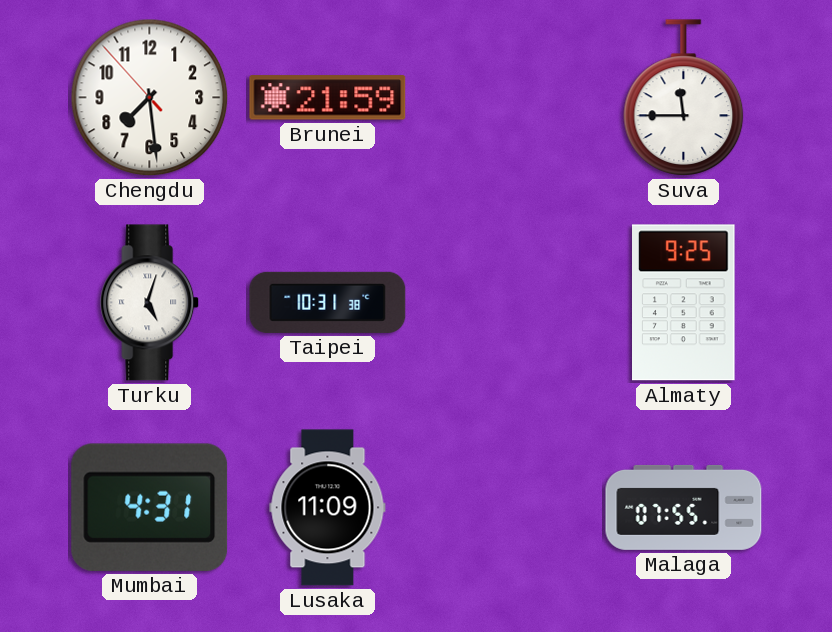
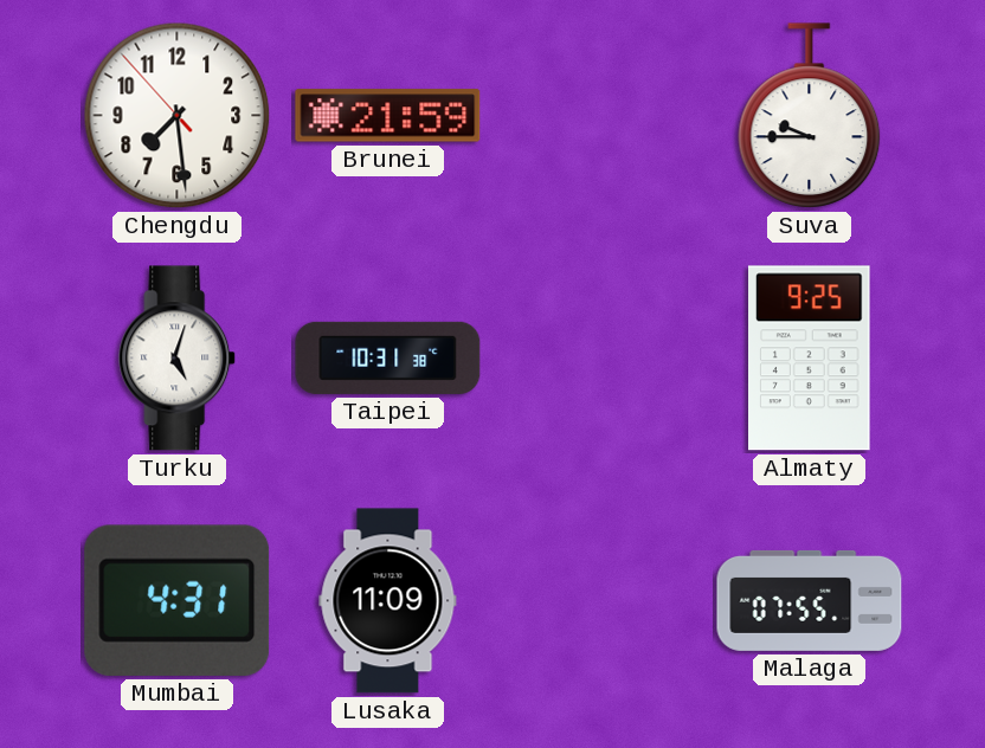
Suva: 11:45 -> 9:45
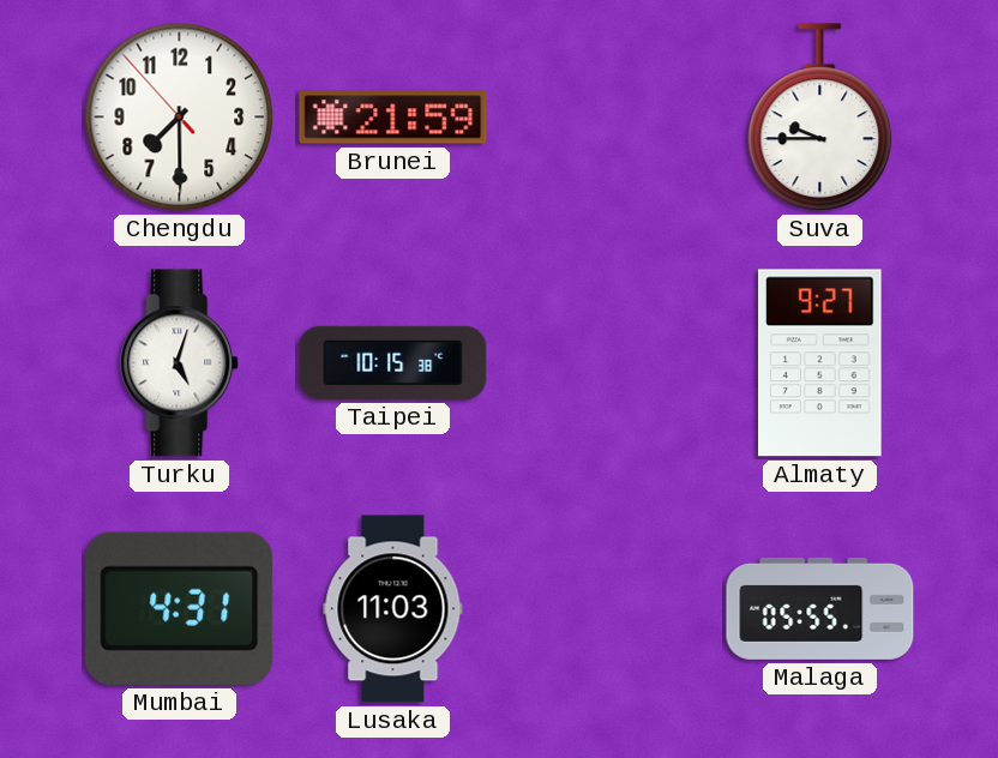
Chengdu: 7:28 -> 7:29
Taipei: 10:31 -> 10:15
Almaty: 9:25 -> 9:27
Lusaka: 11:09 -> 11:03
Malaga: 07:55 -> 05:55
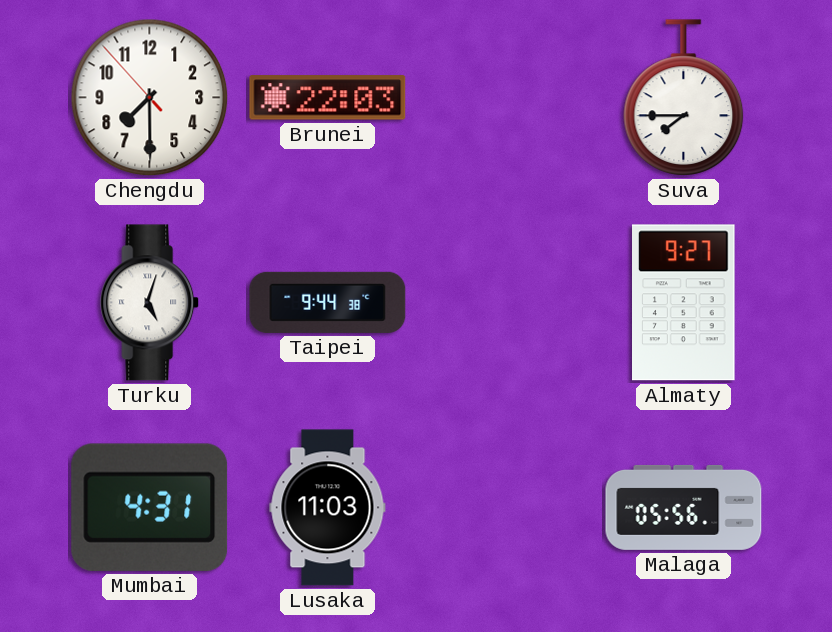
Brunei: 21:59 -> 22:03
Suva: 9:45 -> 7:45
Taipei: 10:15 -> 9:44
Malaga: 05:55 -> 05:56
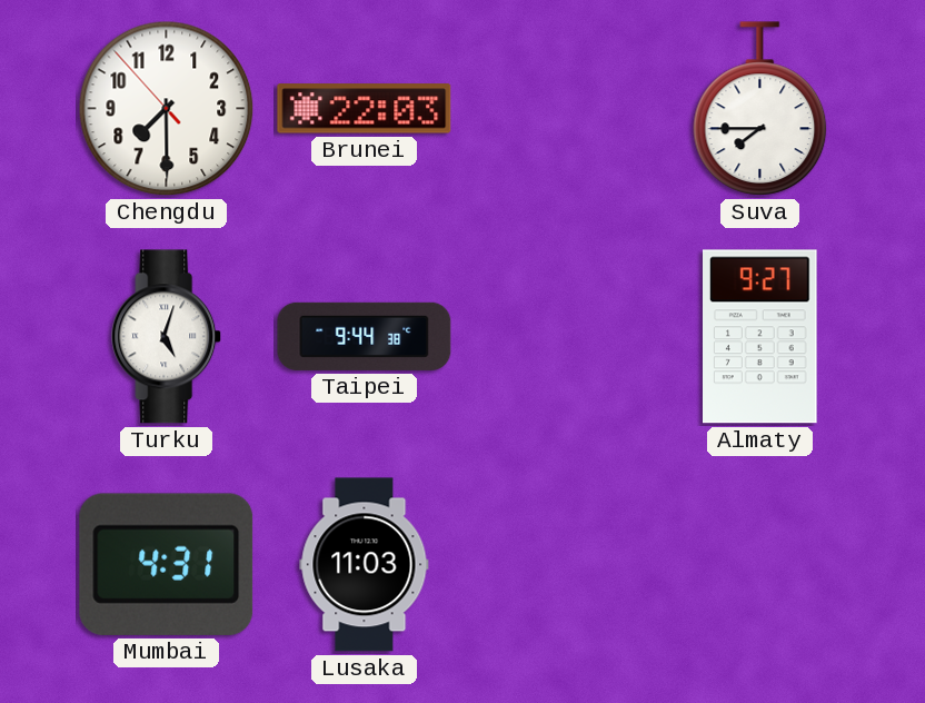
Malaga: 05:56 -> none
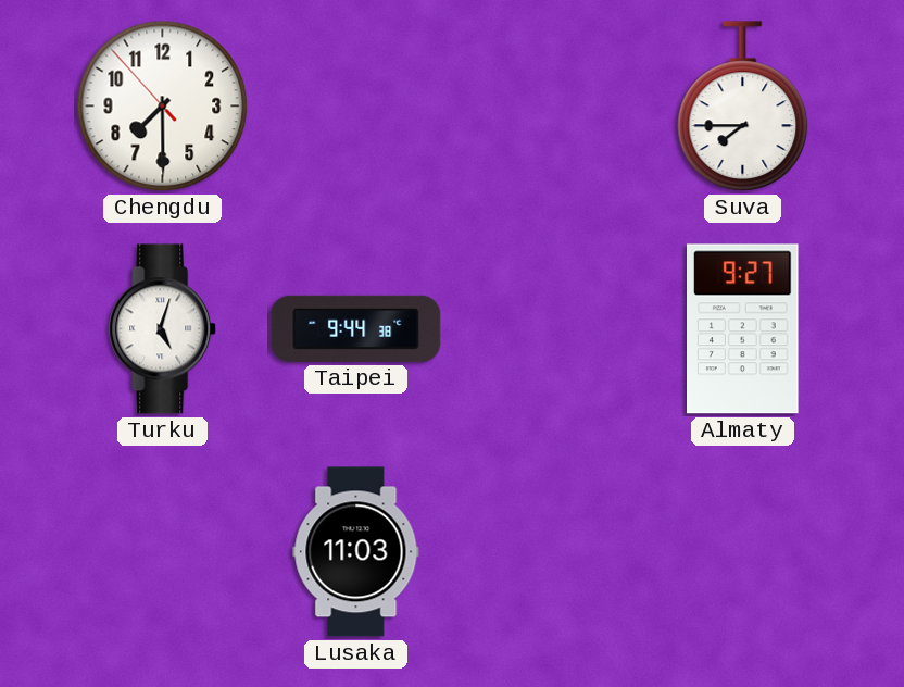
Brunei: 22:03 -> none
Mumbai: 4:31 -> none
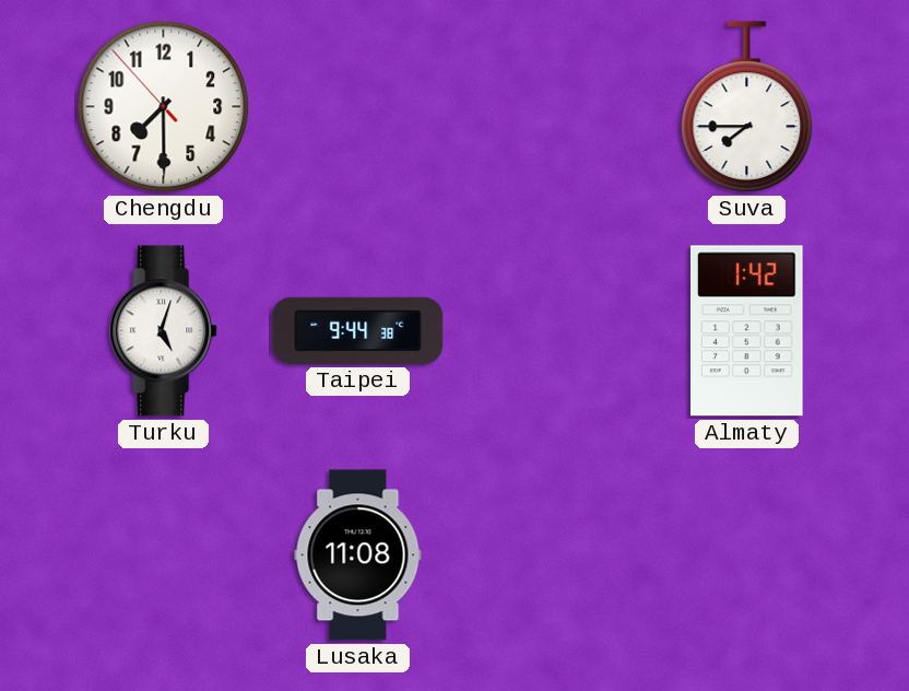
Almaty: 9:27 -> 1:42
Lusaka: 11:03 -> 11:08
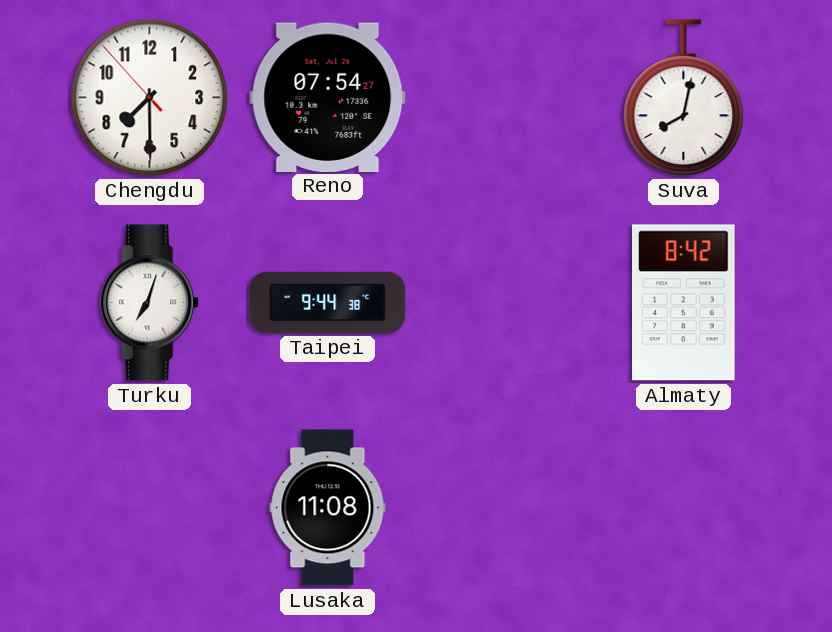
Reno: none -> 07:54
Suva: 7:45 -> 8:02
Turku: 5:03 -> 7:03
Almaty: 1:42 -> 8:42
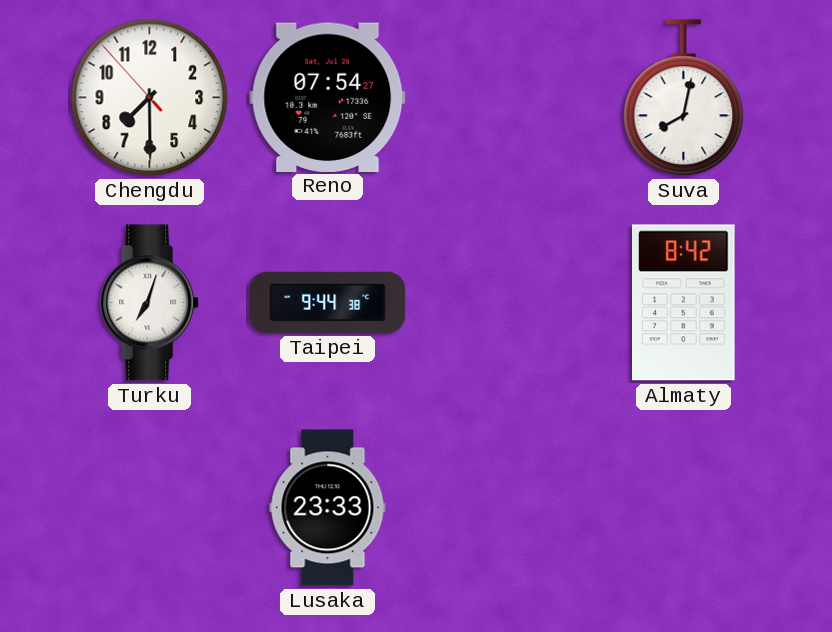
Lusaka: 11:08 -> 23:33
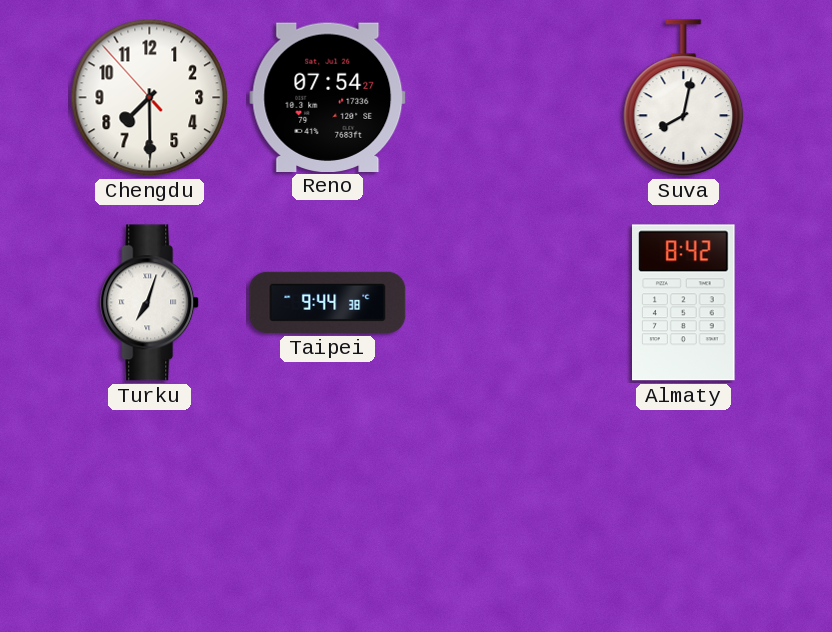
Lusaka: 23:33 -> none
